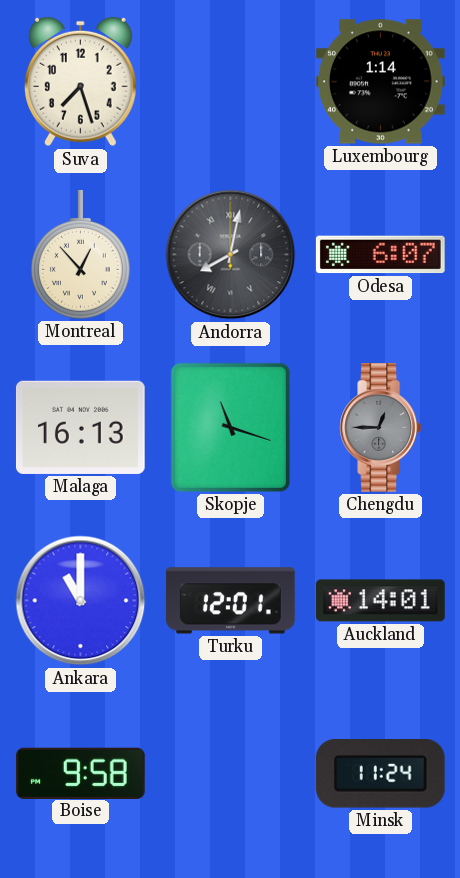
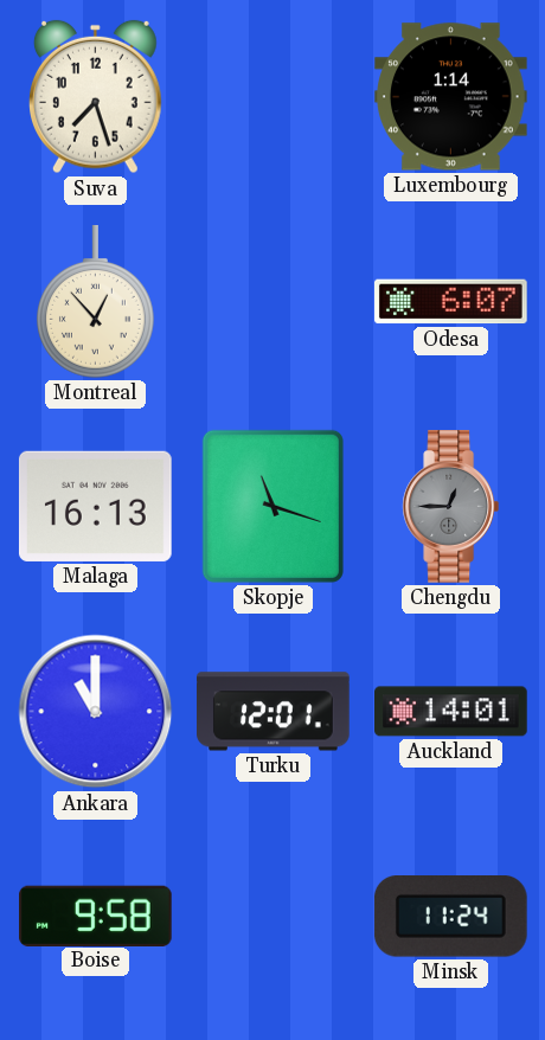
Andorra: 8:02 -> none
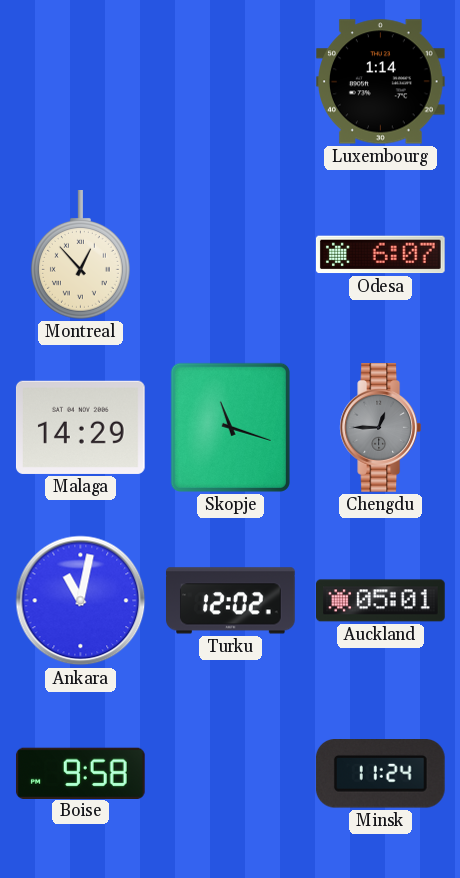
Suva: 7:27 -> none
Malaga: 16:13 -> 14:29
Ankara: 11:00 -> 11:02
Turku: 12:01 -> 12:02
Auckland: 14:01 -> 05:01
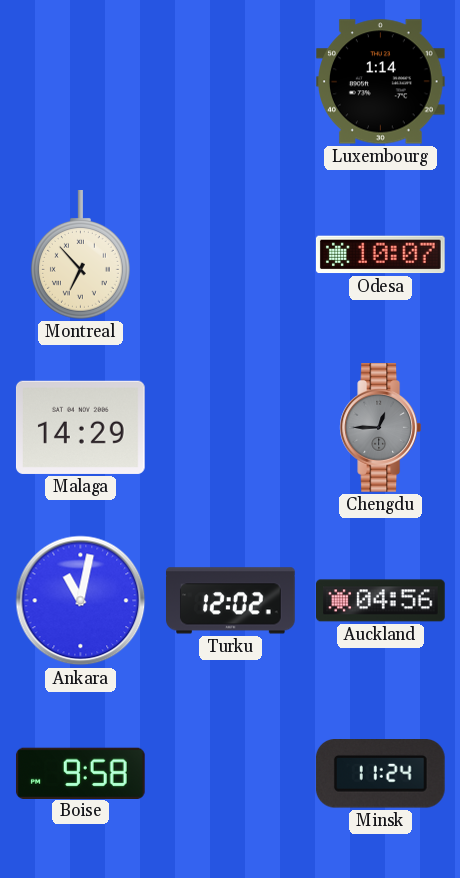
Montreal: 12:53 -> 6:53
Odesa: 6:07 -> 10:07
Skopje: 11:18 -> none
Auckland: 05:01 -> 04:56
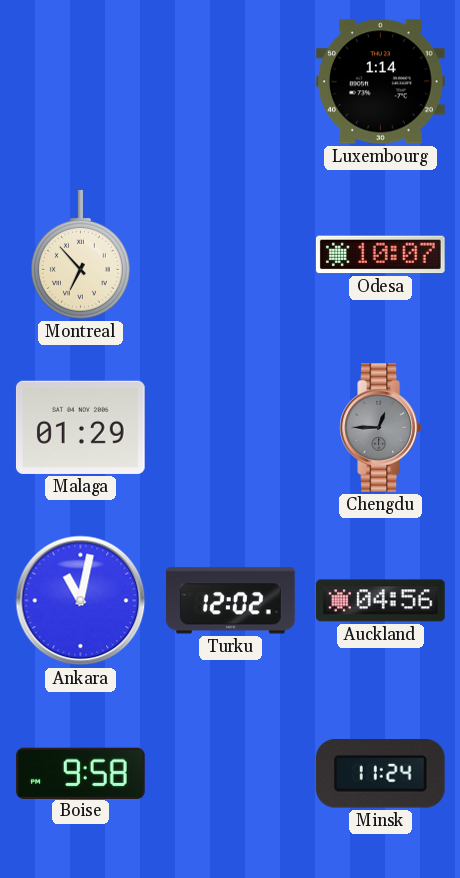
Malaga: 14:29 -> 01:29
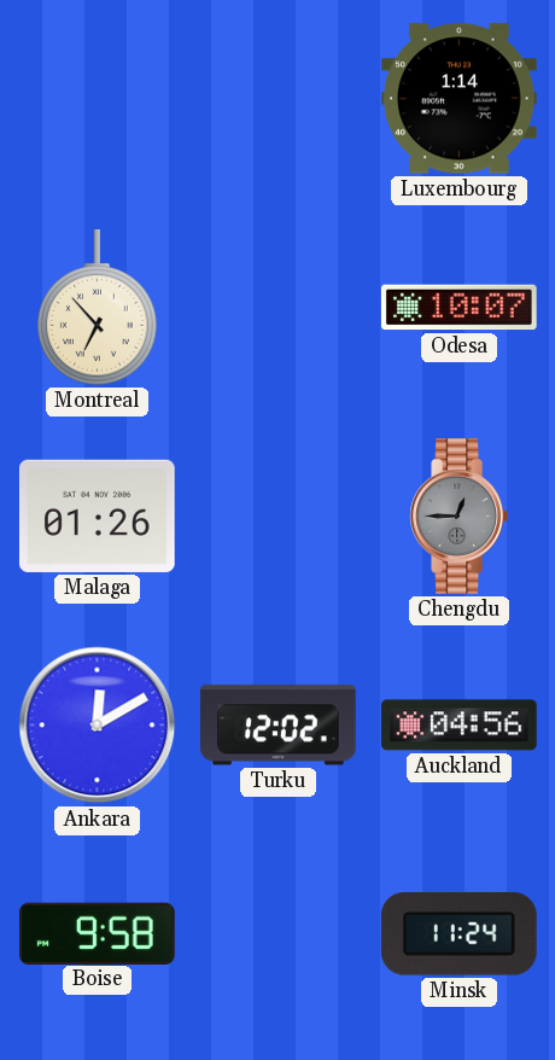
Malaga: 01:29 -> 01:26
Ankara: 11:02 -> 12:10
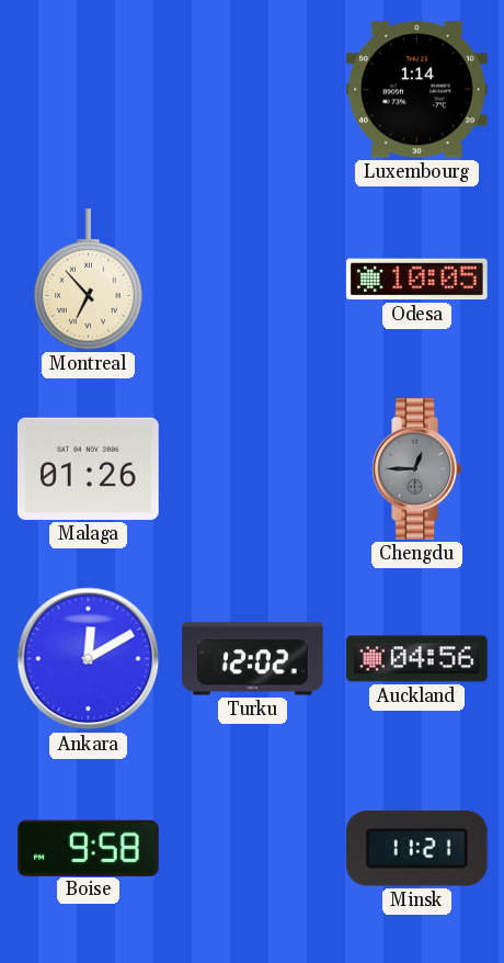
Odesa: 10:07 -> 10:05
Minsk: 11:24 -> 11:21
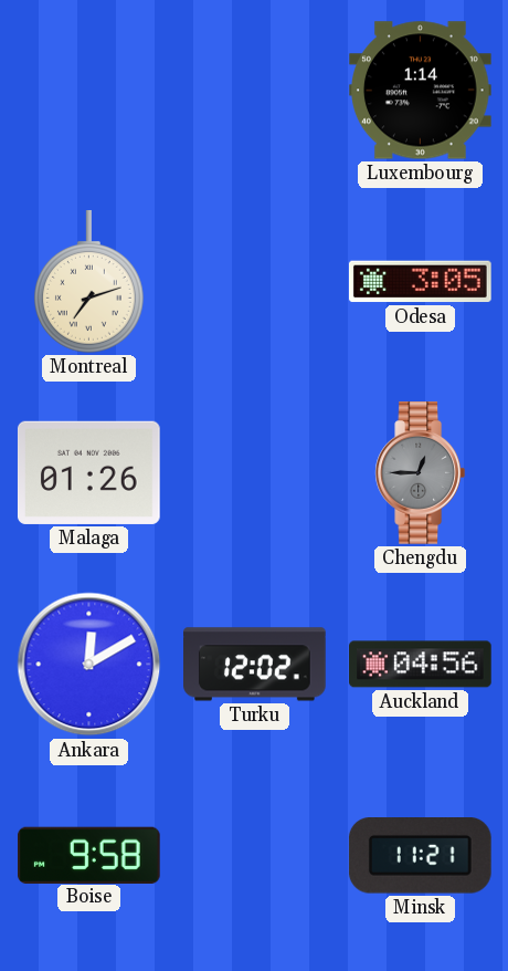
Montreal: 6:53 -> 7:12
Odesa: 10:05 -> 3:05
